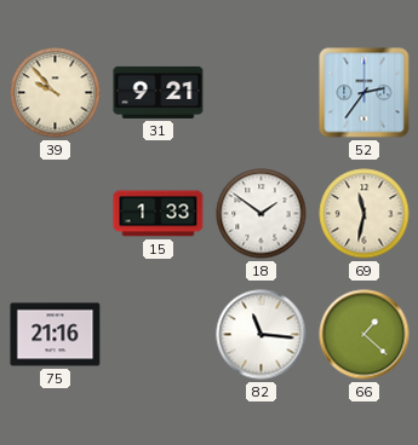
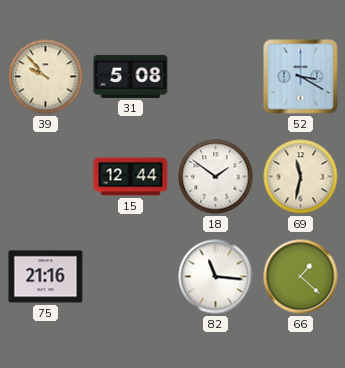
31: 9:21 -> 5:08
52: 2:36 -> 3:20
15: 1:33 -> 12:44
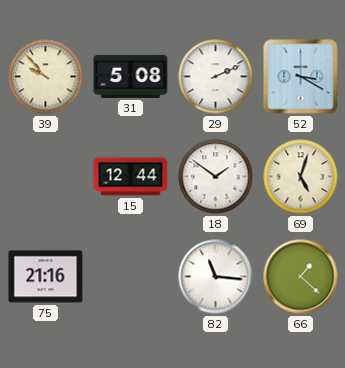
29: none -> 2:11
69: 11:32 -> 5:03
